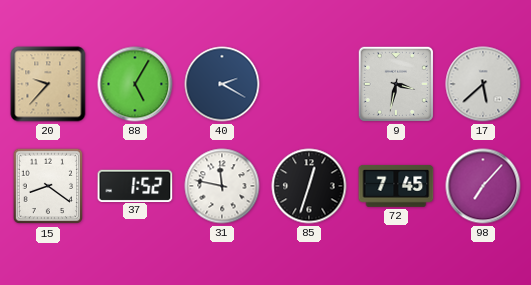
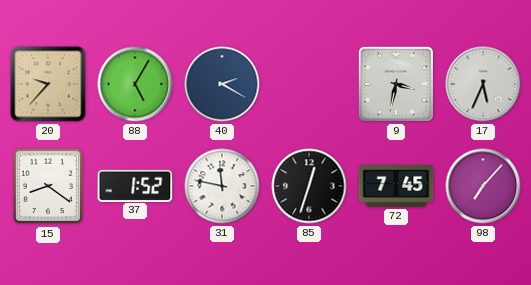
17: 5:38 -> 5:34
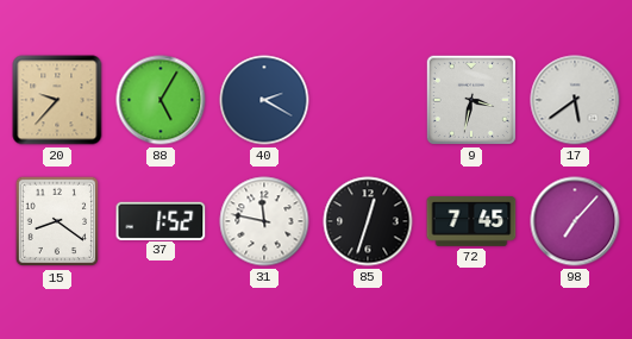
17: 5:34 -> 5:39
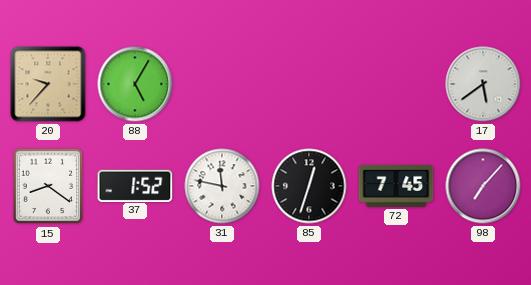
40: 2:20 -> none
9: 3:32 -> none
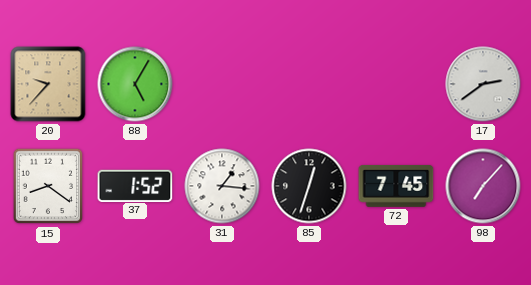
17: 5:39 -> 2:39
31: 11:47 -> 1:16
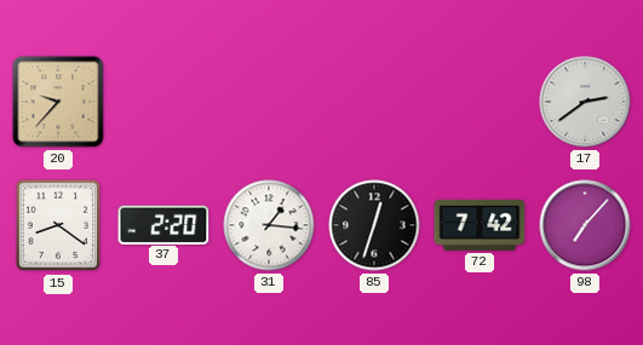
88: 5:05 -> none
37: 1:52 -> 2:20
72: 7:45 -> 7:42
